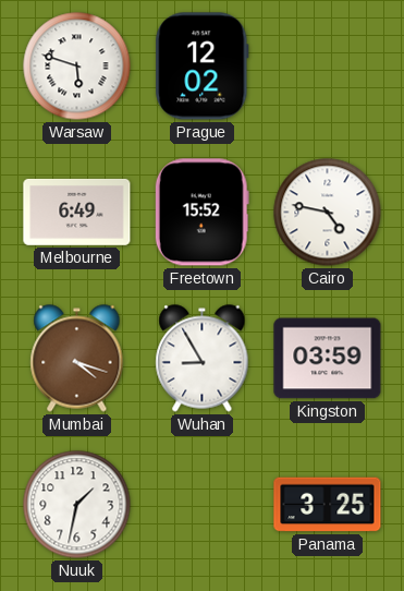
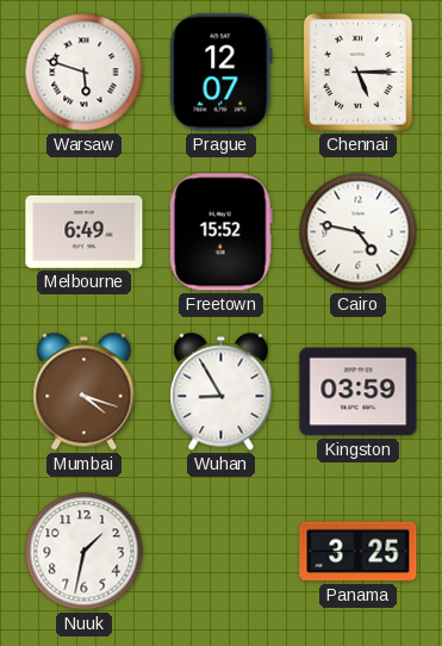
Prague: 12:02 -> 12:07
Chennai: none -> 5:15
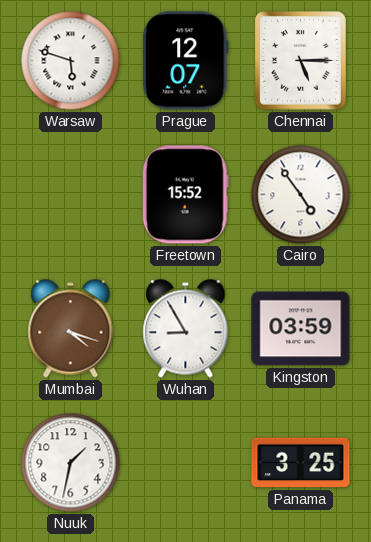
Melbourne: 6:49 -> none
Cairo: 4:47 -> 4:54
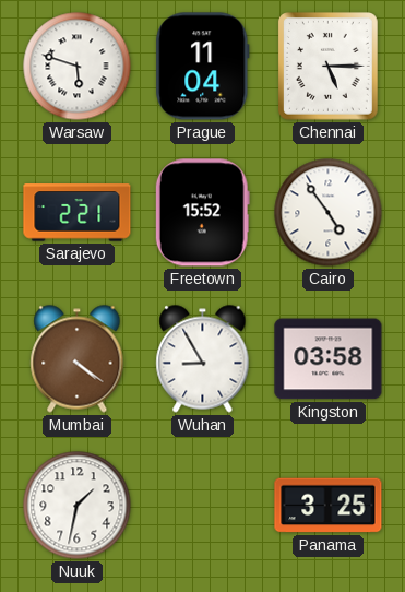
Prague: 12:07 -> 11:04
Sarajevo: none -> 2:21
Mumbai: 4:18 -> 4:21
Kingston: 03:59 -> 03:58
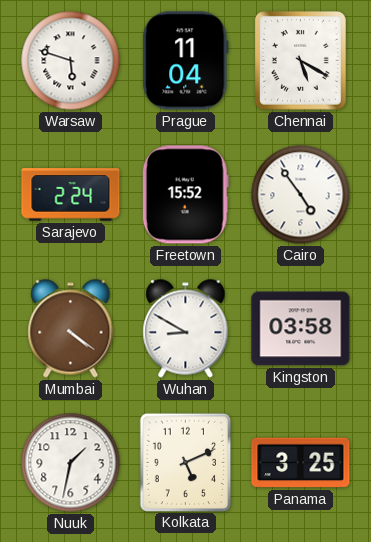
Chennai: 5:15 -> 5:20
Sarajevo: 2:21 -> 2:24
Wuhan: 8:55 -> 8:50
Kolkata: none -> 5:11
